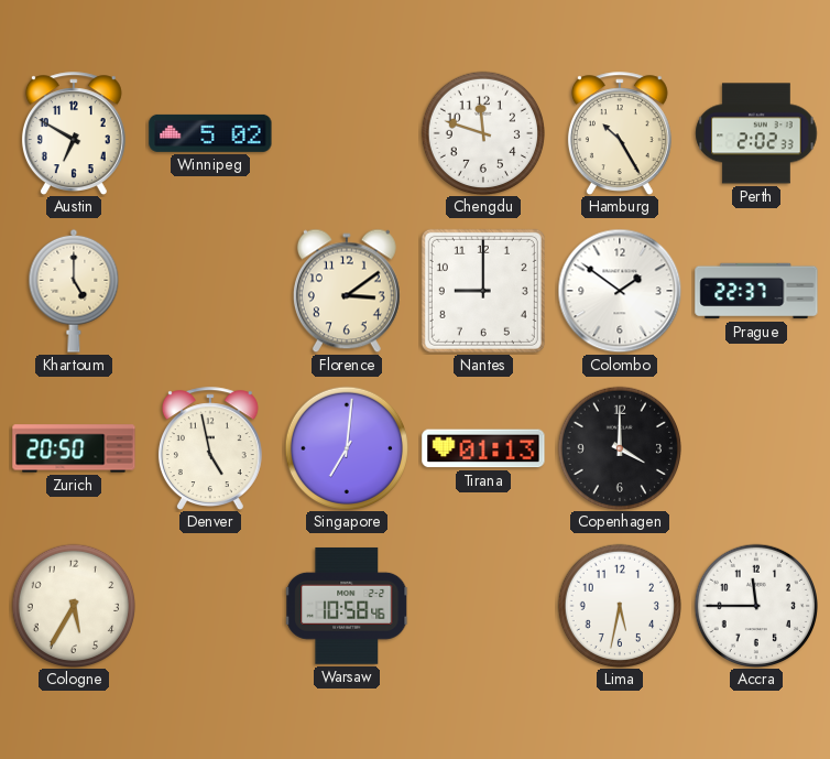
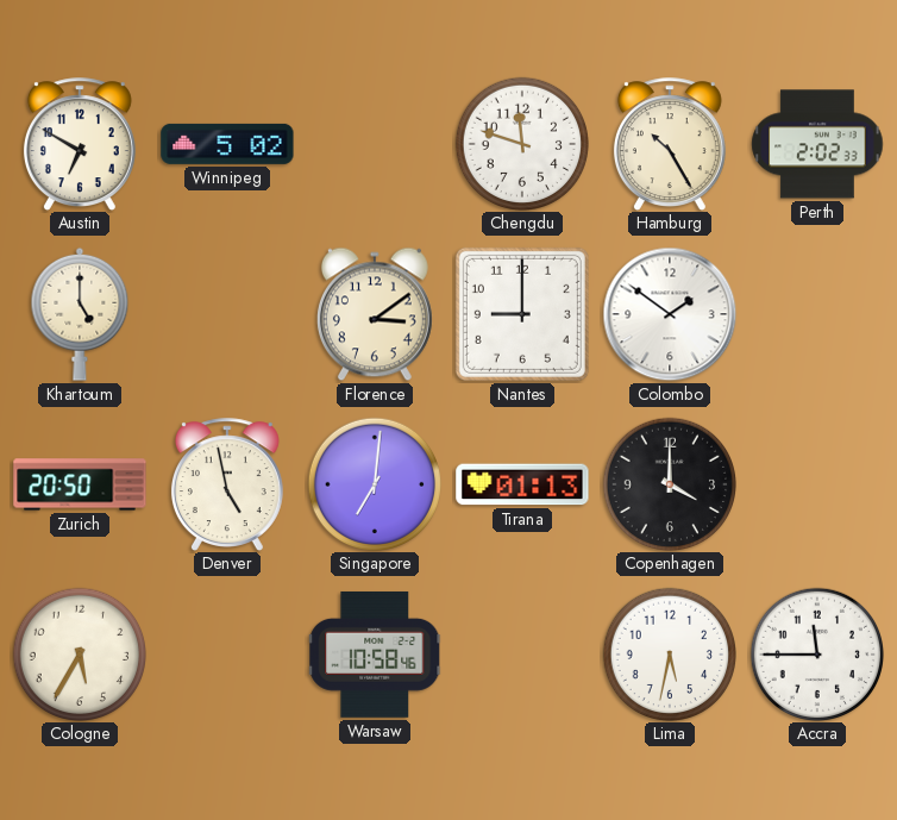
Prague: 22:37 -> none
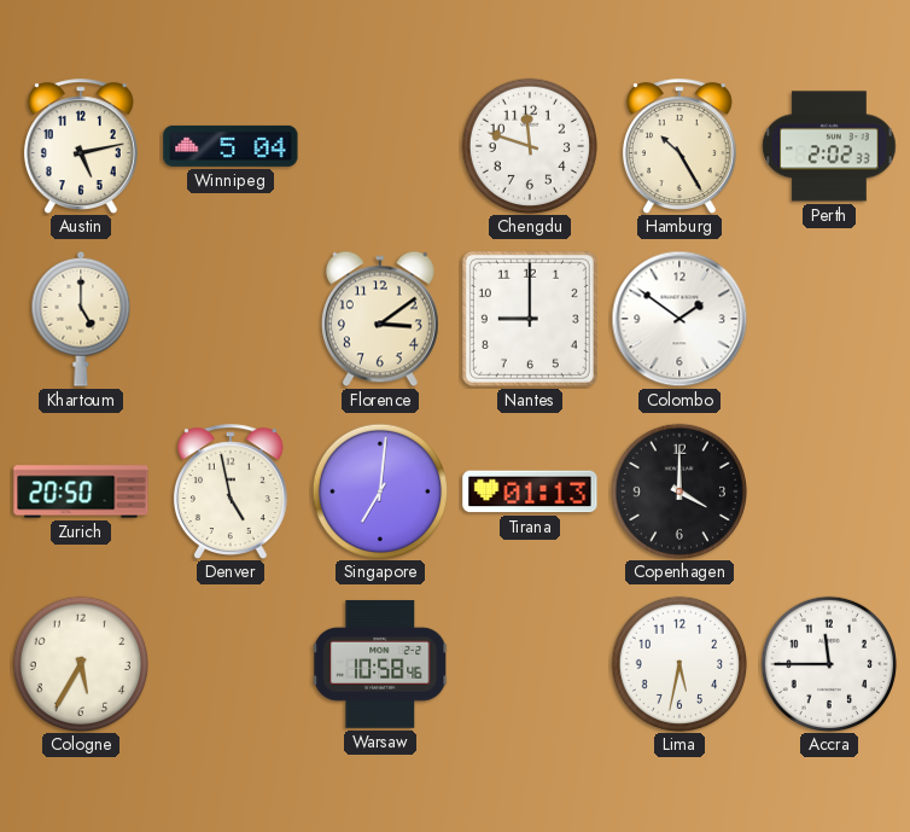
Austin: 6:50 -> 5:13
Winnipeg: 5:02 -> 5:04
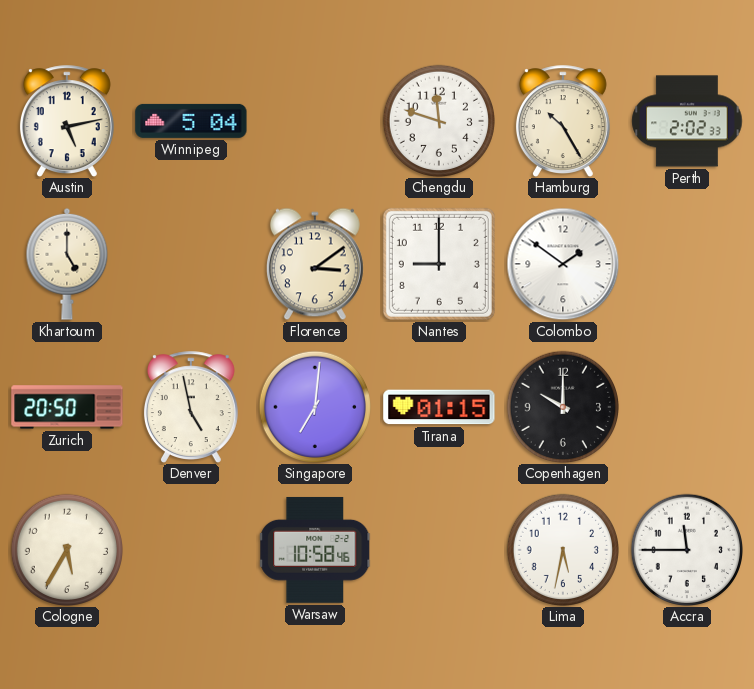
Tirana: 01:13 -> 01:15
Copenhagen: 4:00 -> 10:00
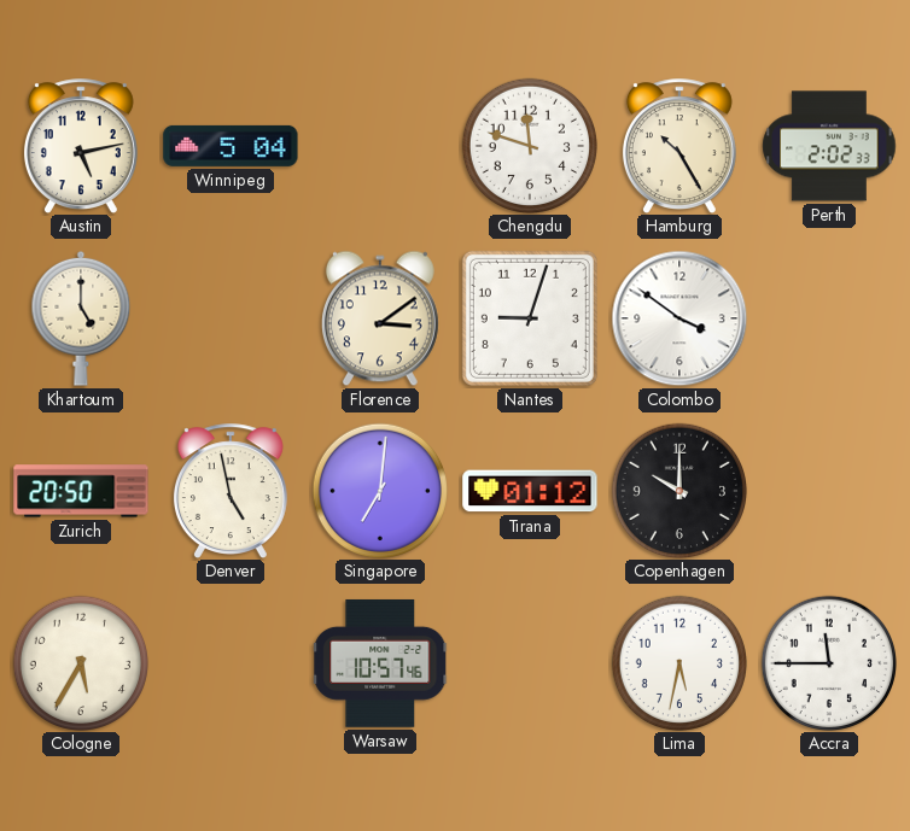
Nantes: 9:00 -> 9:03
Colombo: 1:51 -> 3:51
Tirana: 01:15 -> 01:12
Warsaw: 10:58 -> 10:57
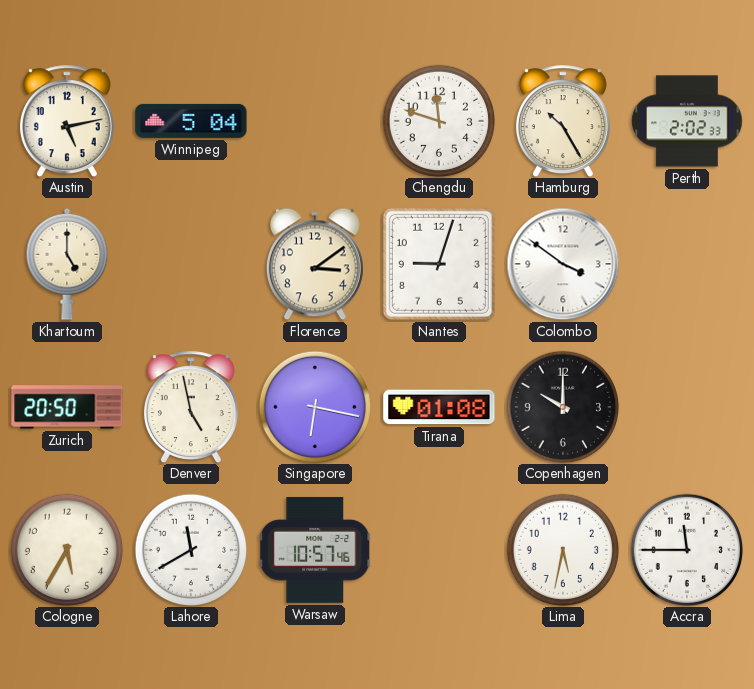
Singapore: 7:01 -> 6:17
Tirana: 01:12 -> 01:08
Lahore: none -> 11:40
